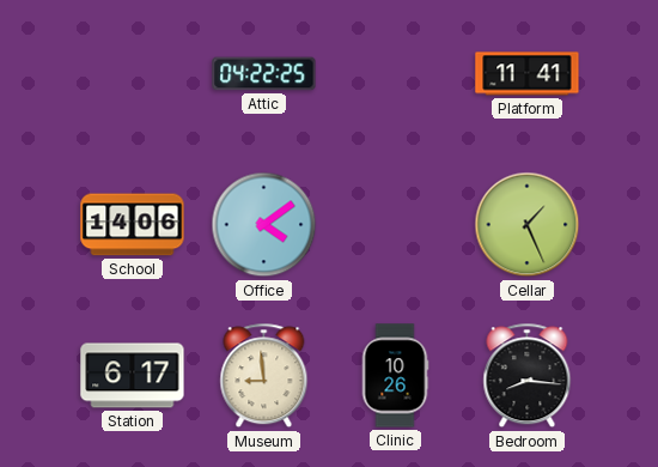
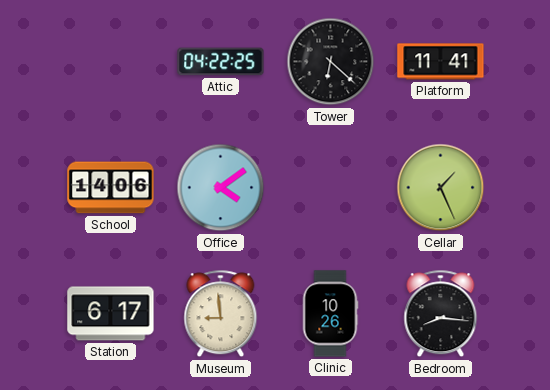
Tower: none -> 6:22
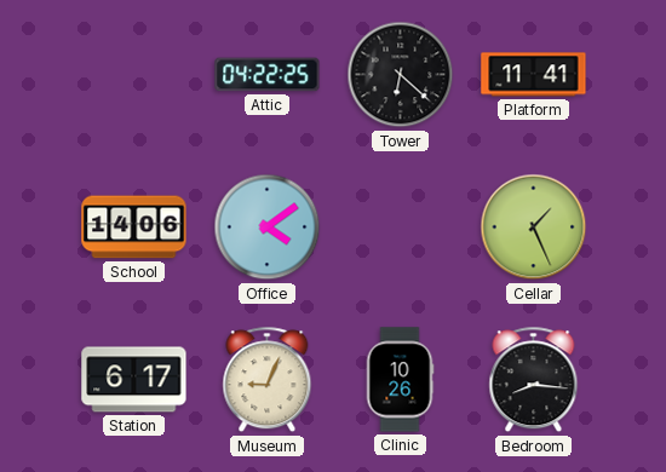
Museum: 8:59 -> 9:04
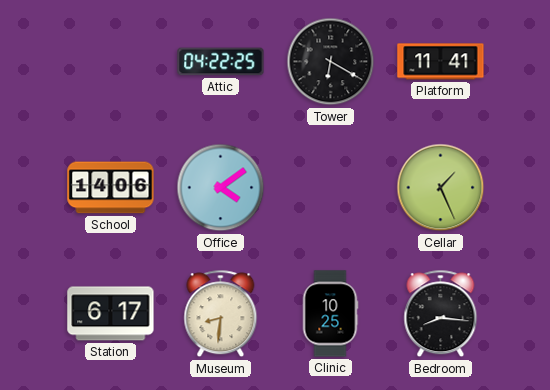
Tower: 6:22 -> 6:20
Museum: 9:04 -> 8:31
Clinic: 10:26 -> 10:25
